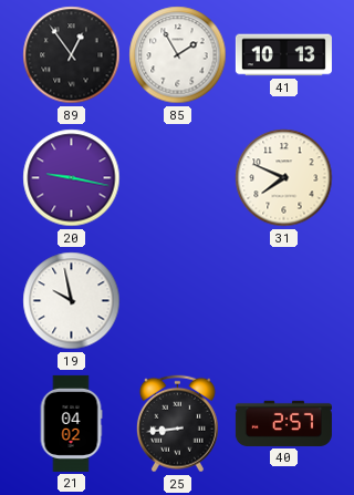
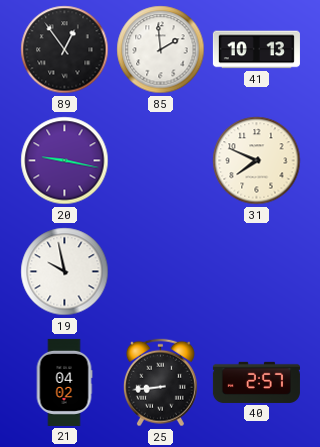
85: 1:55 -> 1:59
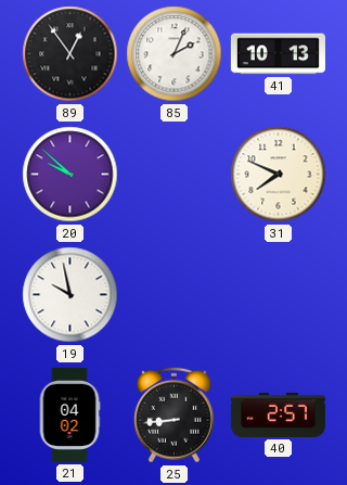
85: 1:59 -> 2:04
20: 9:17 -> 9:52
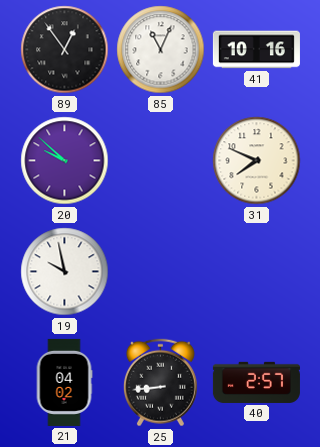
85: 2:04 -> 11:04
41: 10:13 -> 10:16
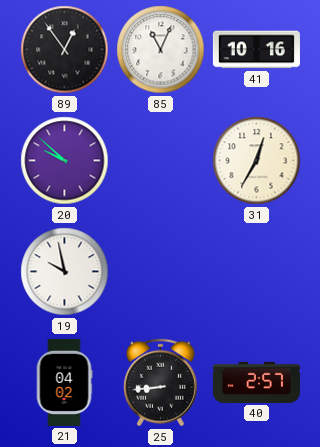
31: 7:49 -> 12:35
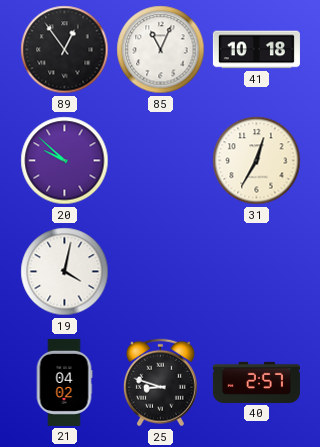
41: 10:16 -> 10:18
19: 9:58 -> 4:02
25: 8:44 -> 8:48
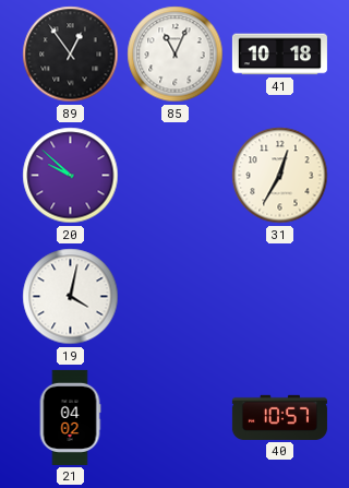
25: 8:48 -> none
40: 2:57 -> 10:57
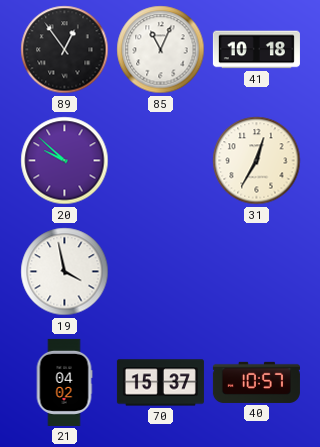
19: 4:02 -> 3:58
70: none -> 15:37
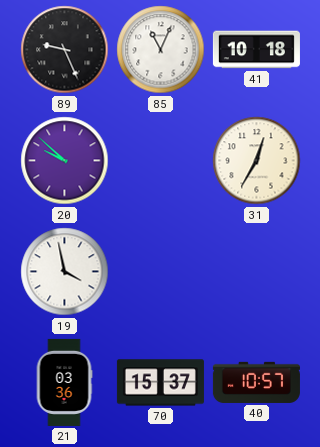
89: 12:54 -> 9:26
21: 04:02 -> 03:36
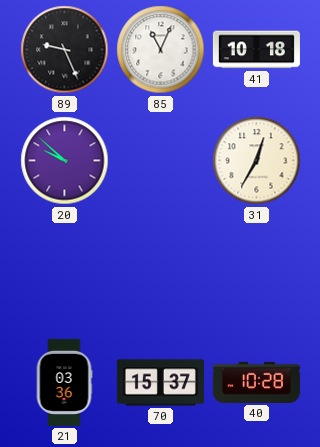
19: 3:58 -> none
40: 10:57 -> 10:28
